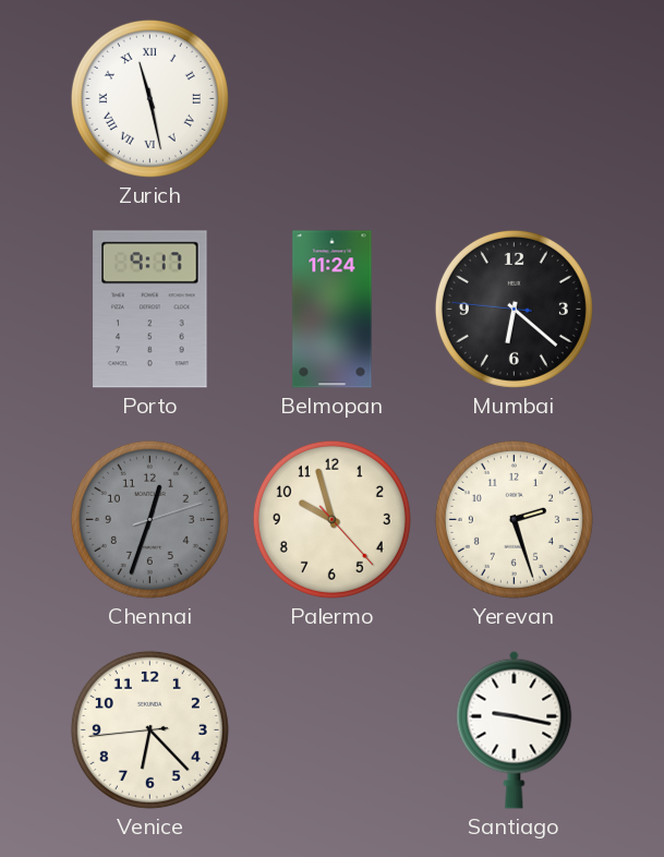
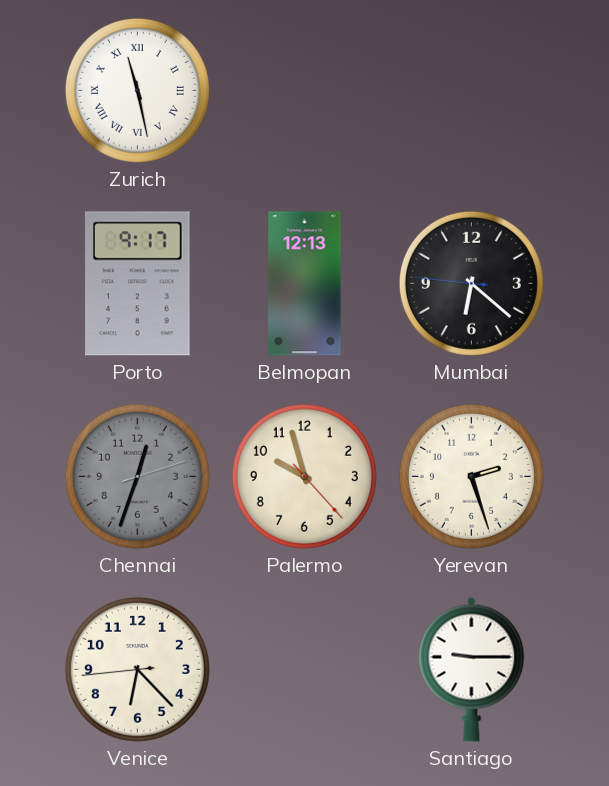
Belmopan: 11:24 -> 12:13
Santiago: 9:17 -> 9:15
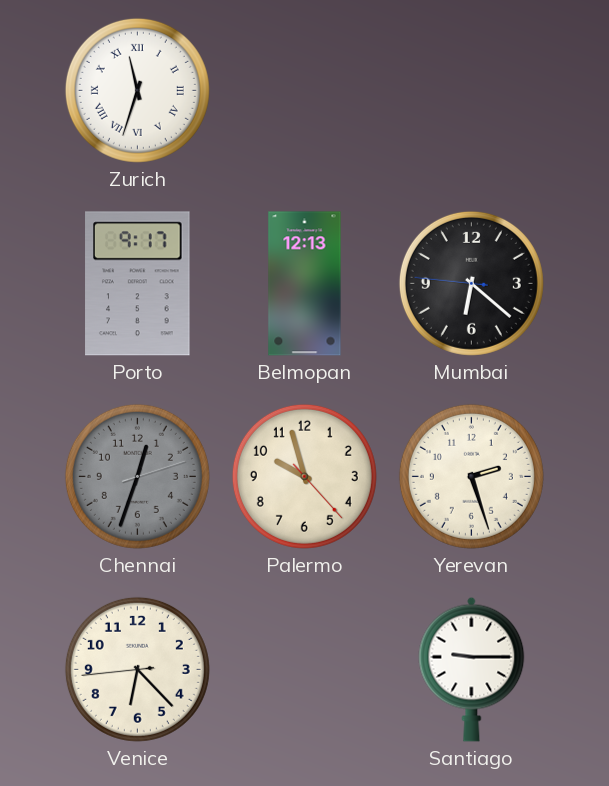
Zurich: 11:28 -> 11:33
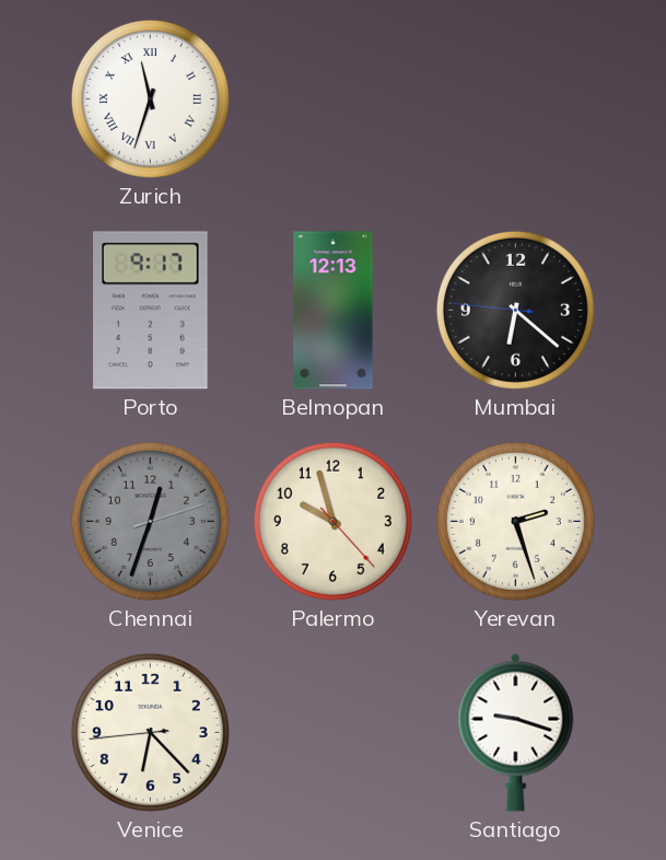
Santiago: 9:15 -> 9:18
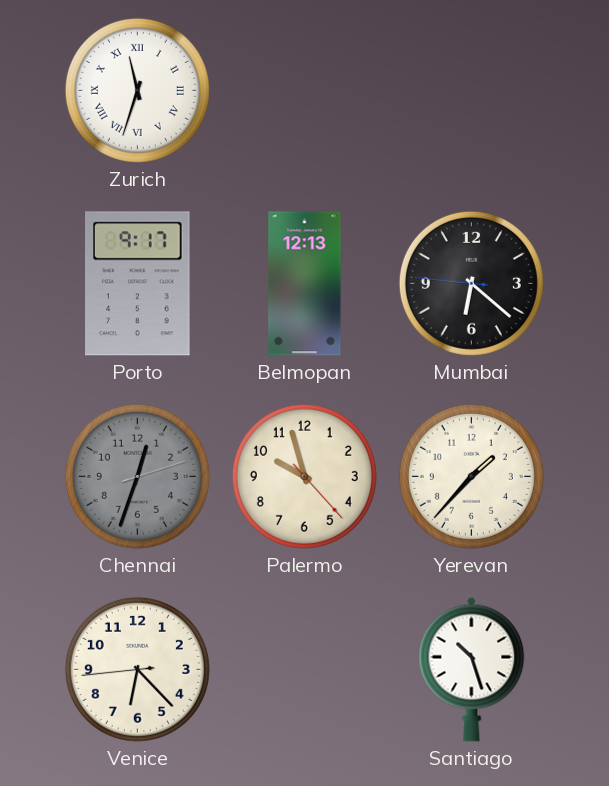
Yerevan: 2:27 -> 1:37
Santiago: 9:18 -> 10:27
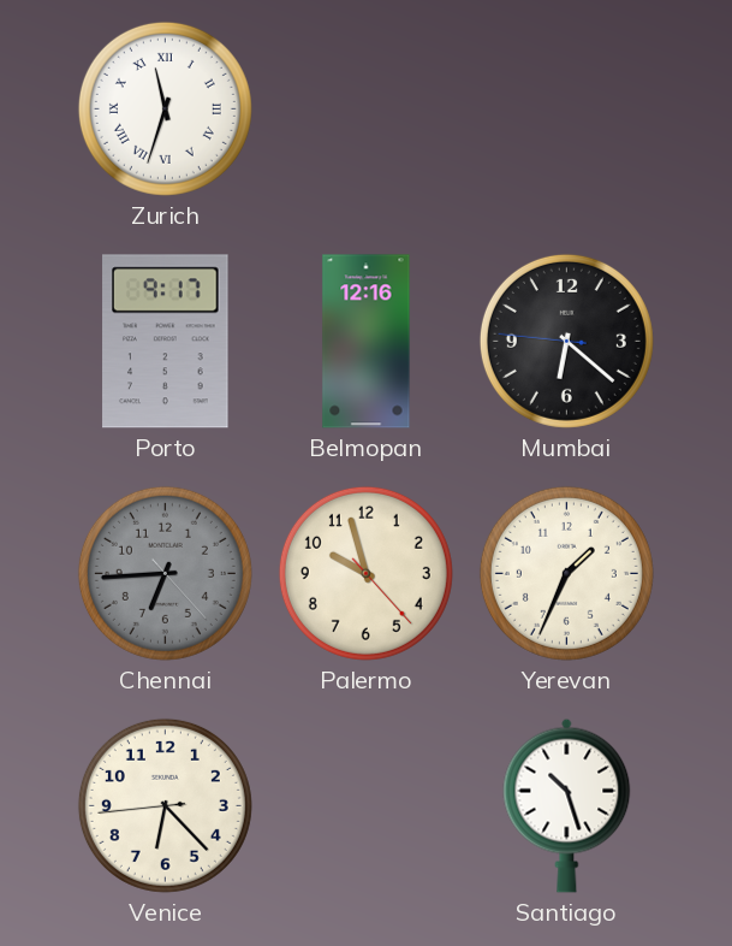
Belmopan: 12:13 -> 12:16
Chennai: 12:33 -> 6:44
Yerevan: 1:37 -> 1:34
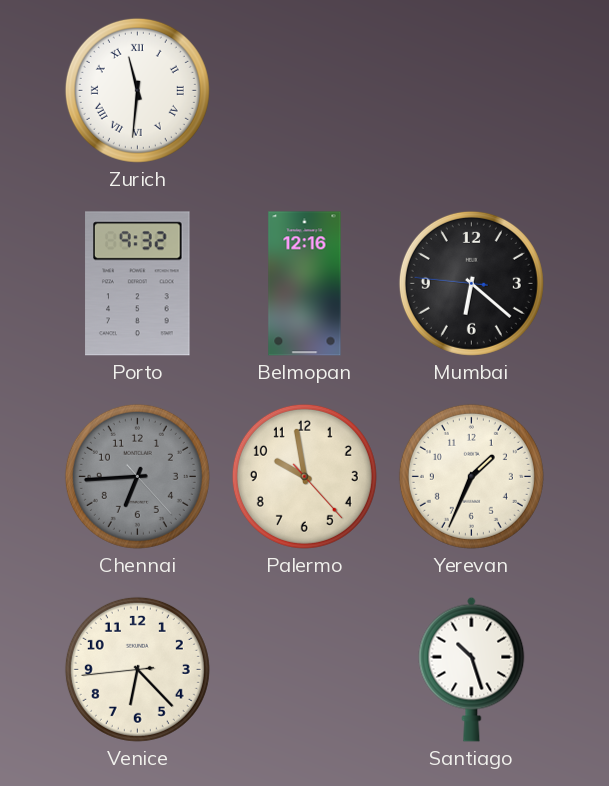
Zurich: 11:33 -> 11:31
Porto: 9:17 -> 9:32
Palermo: 9:57 -> 9:58
